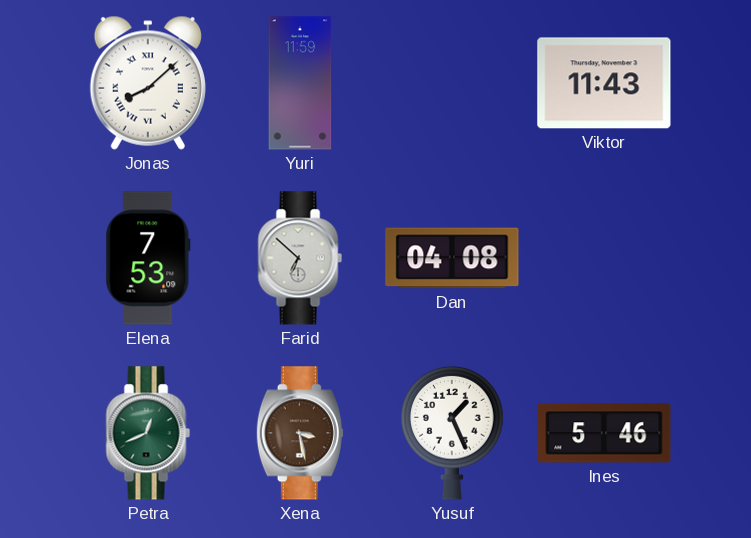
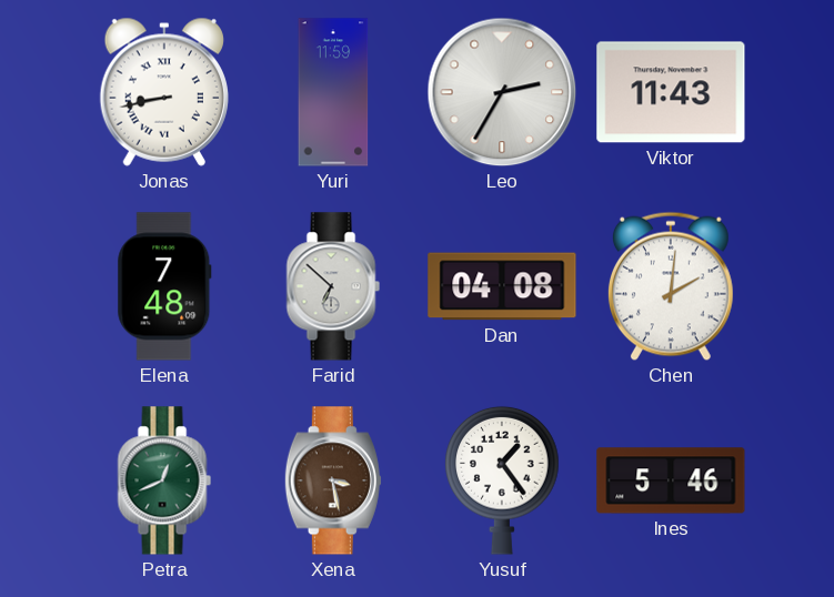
Jonas: 8:08 -> 8:43
Leo: none -> 2:35
Elena: 7:53 -> 7:48
Chen: none -> 2:01
Yusuf: 1:26 -> 1:24
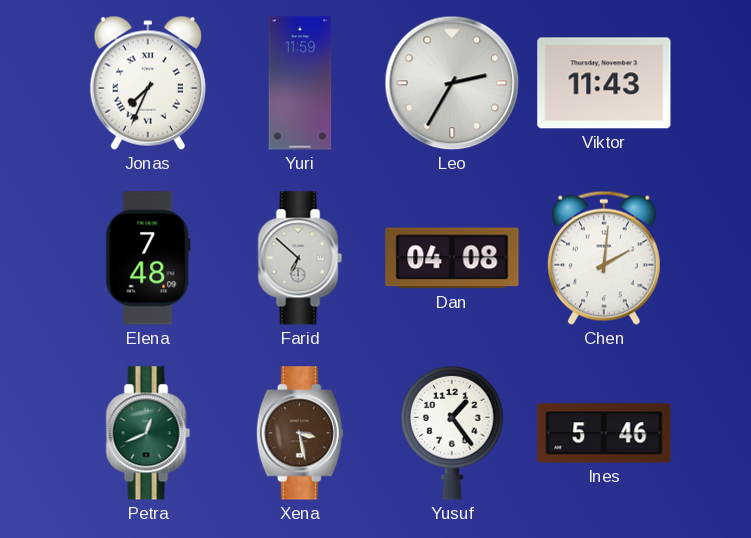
Jonas: 8:43 -> 7:34
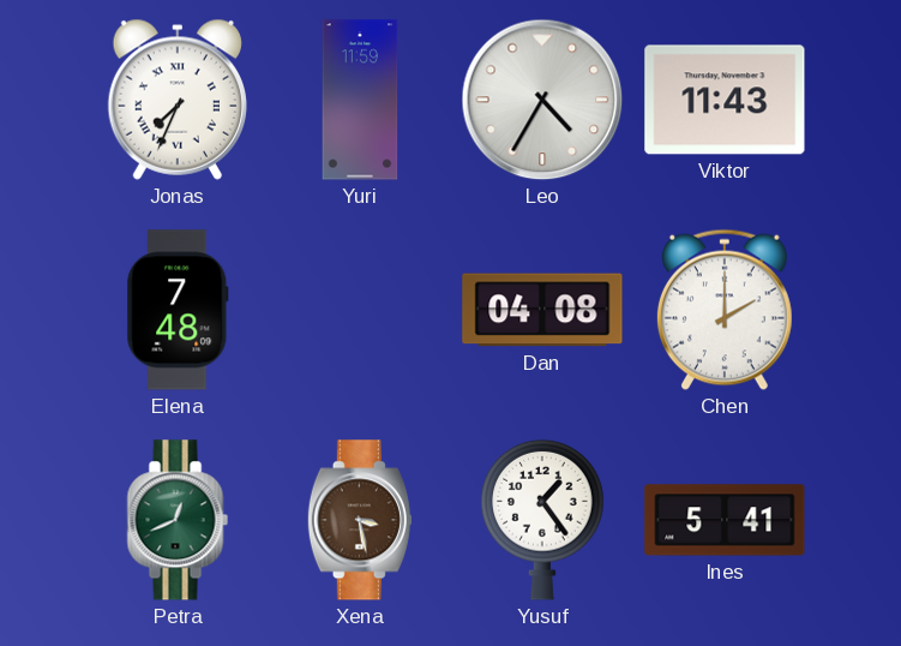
Leo: 2:35 -> 4:35
Farid: 6:52 -> none
Chen: 2:01 -> 2:00
Ines: 5:46 -> 5:41
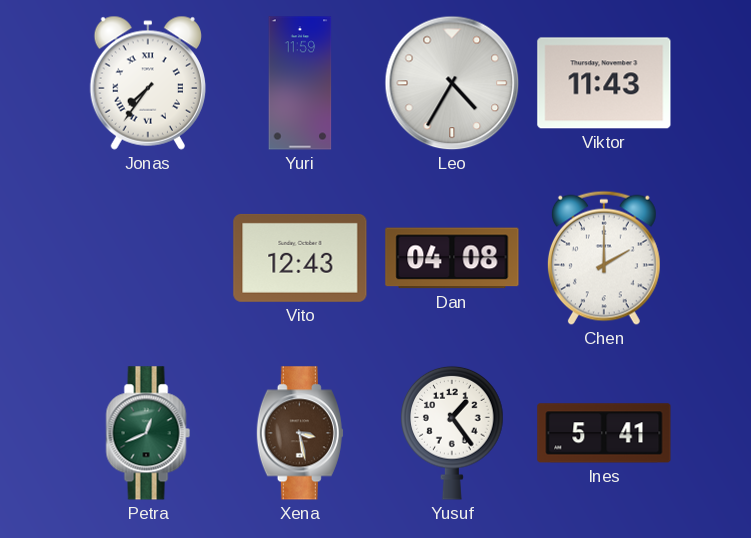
Jonas: 7:34 -> 7:36
Elena: 7:48 -> none
Vito: none -> 12:43
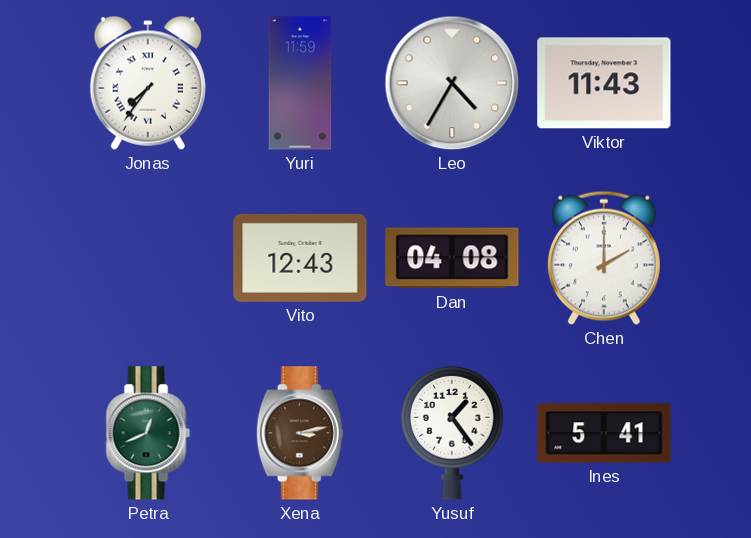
Xena: 3:28 -> 3:13
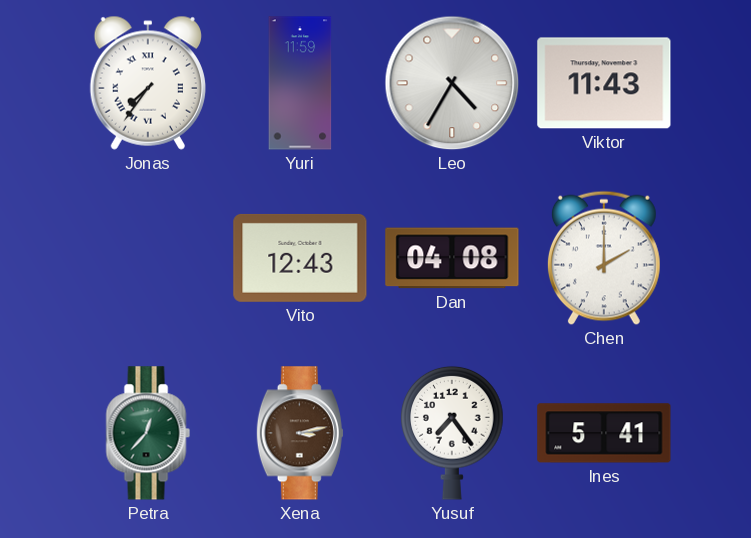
Petra: 12:41 -> 12:37
Yusuf: 1:24 -> 7:24
